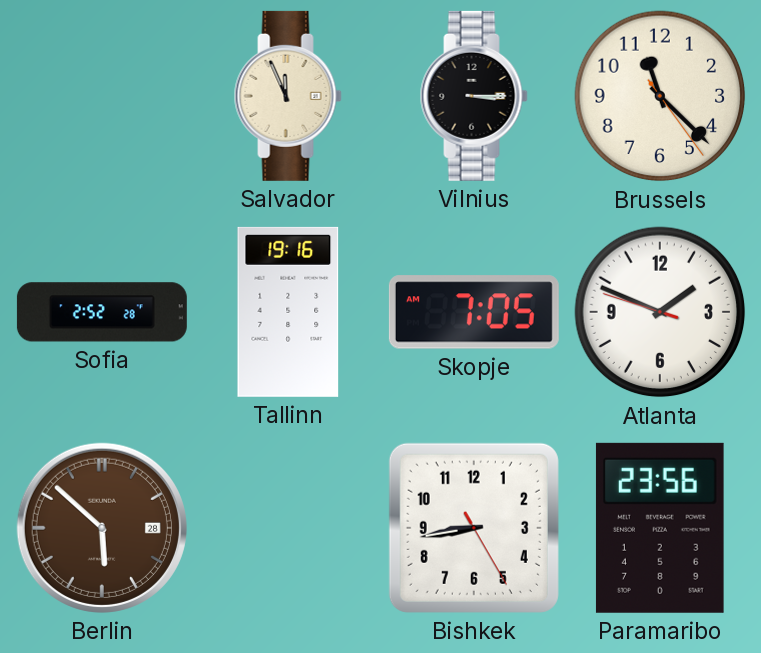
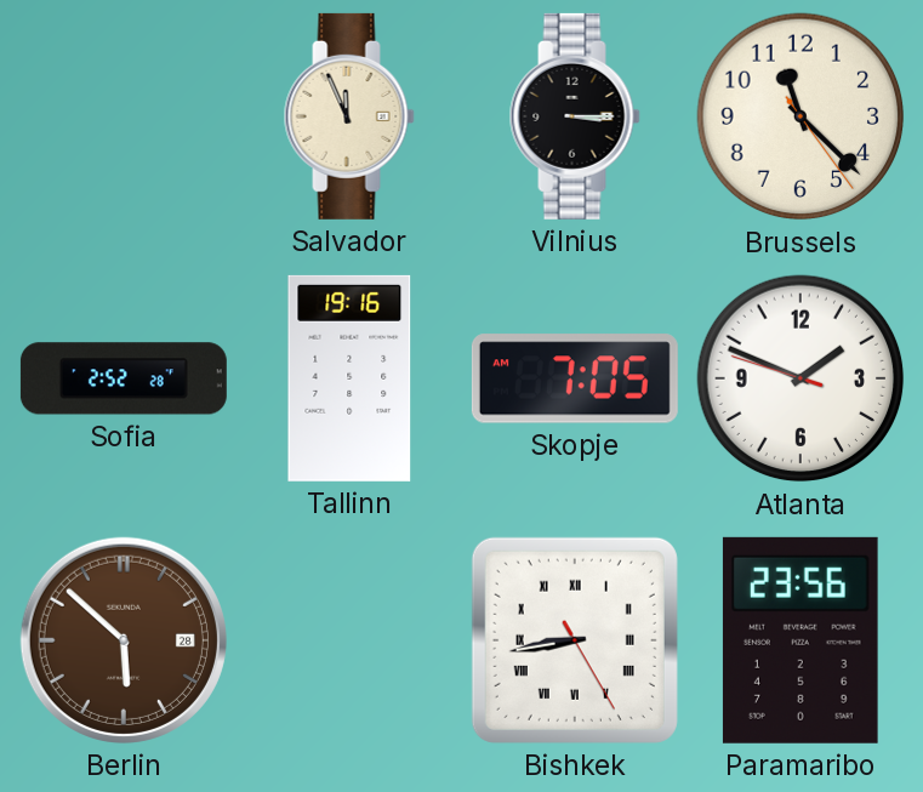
Bishkek numerals: Arabic -> Roman
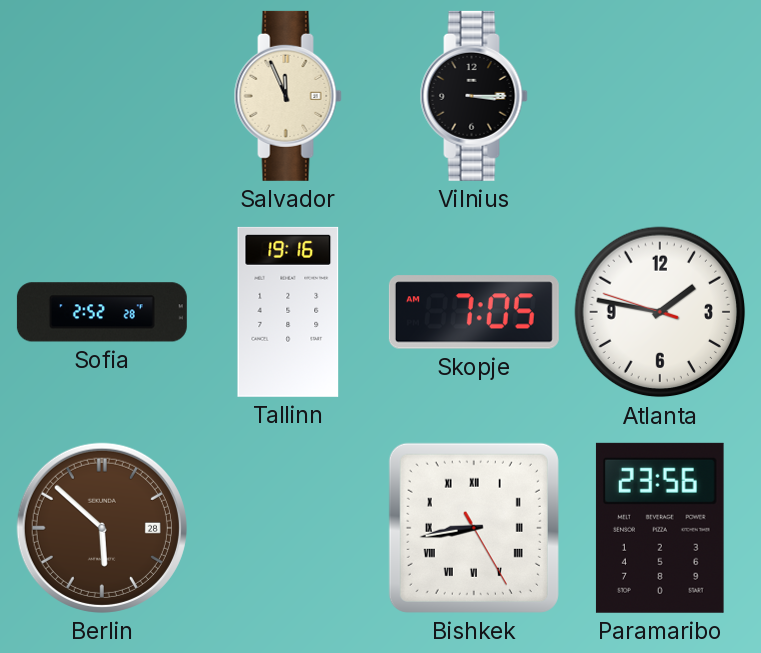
Brussels: 11:22 -> none
Atlanta: 1:48 -> 1:46
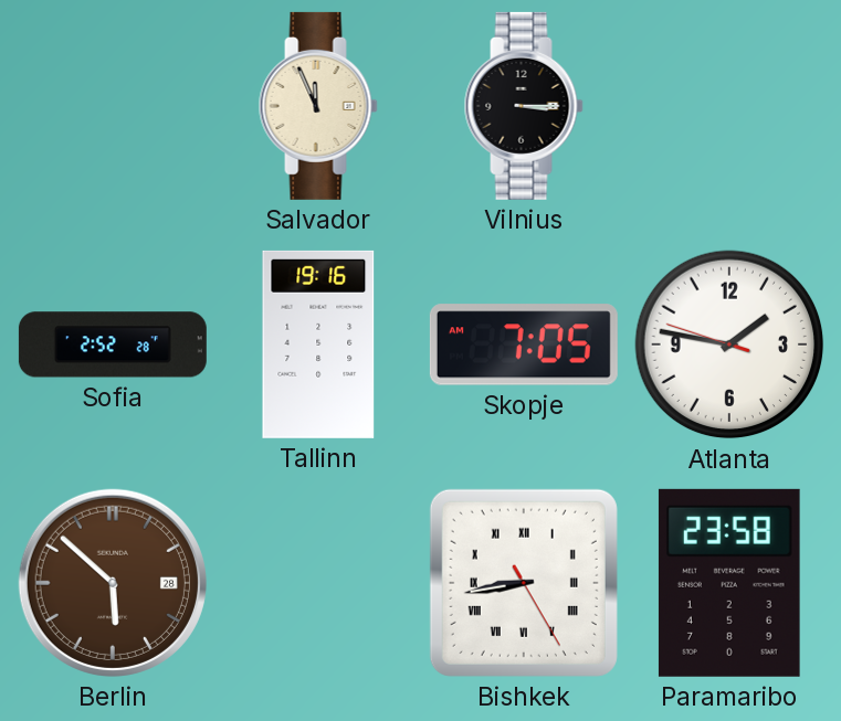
Paramaribo: 23:56 -> 23:58
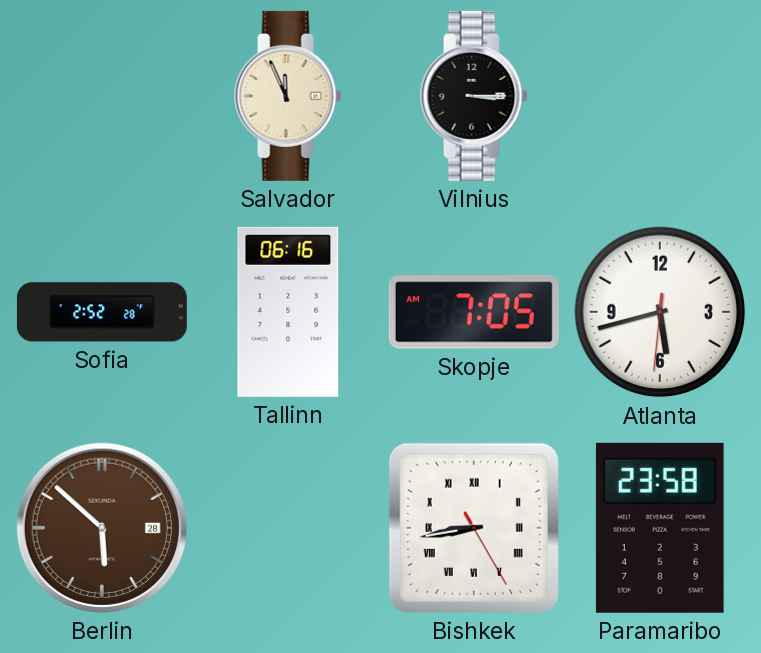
Tallinn: 19:16 -> 06:16
Atlanta: 1:46 -> 5:42
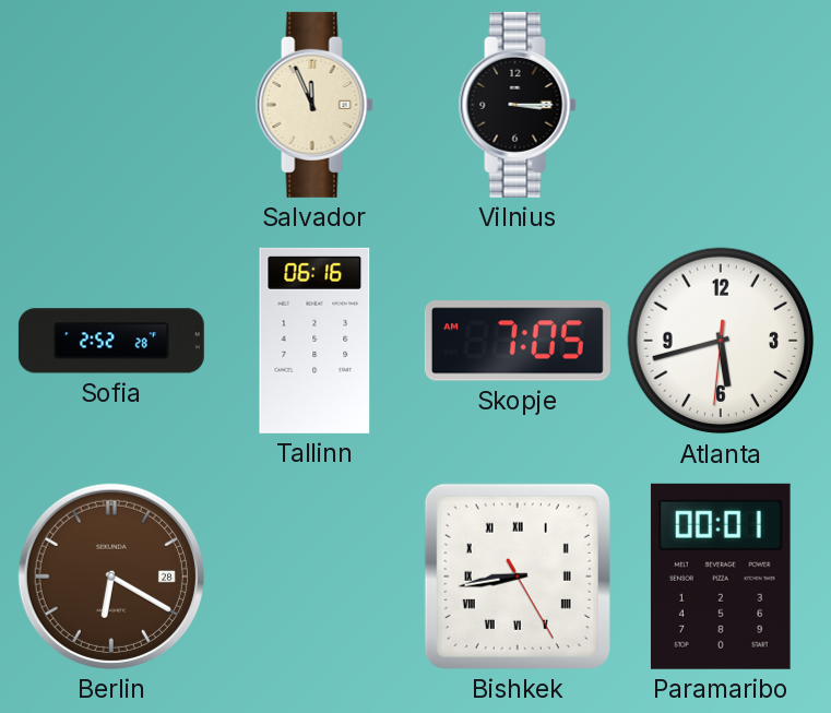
Berlin: 5:52 -> 6:20
Paramaribo: 23:58 -> 00:01
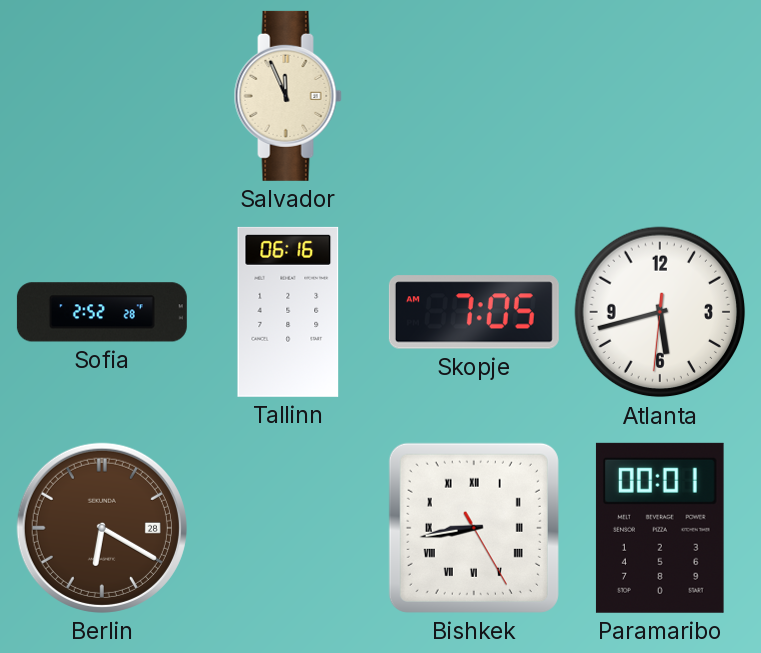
Vilnius: 3:15 -> none
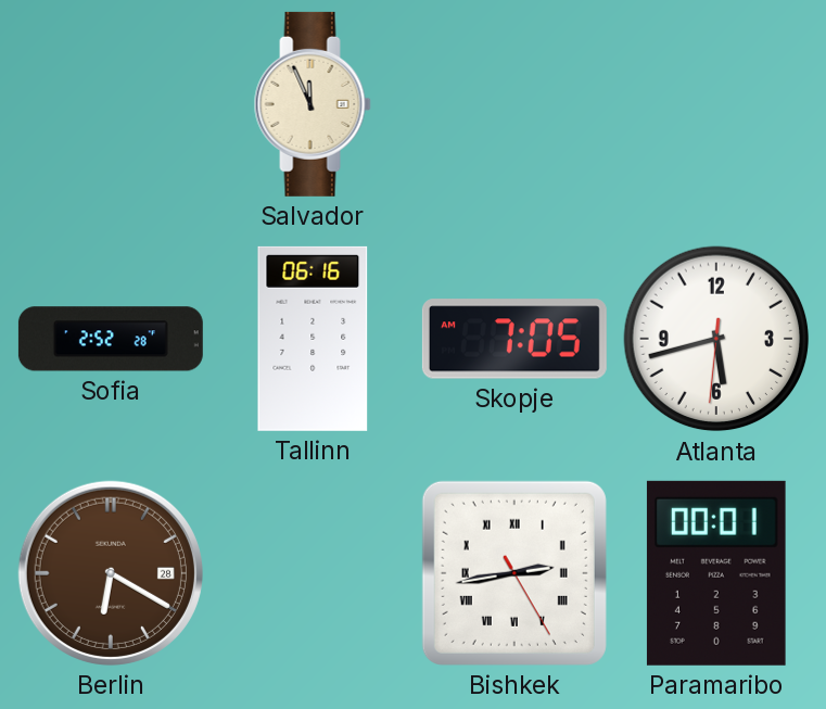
Bishkek: 8:43 -> 2:43
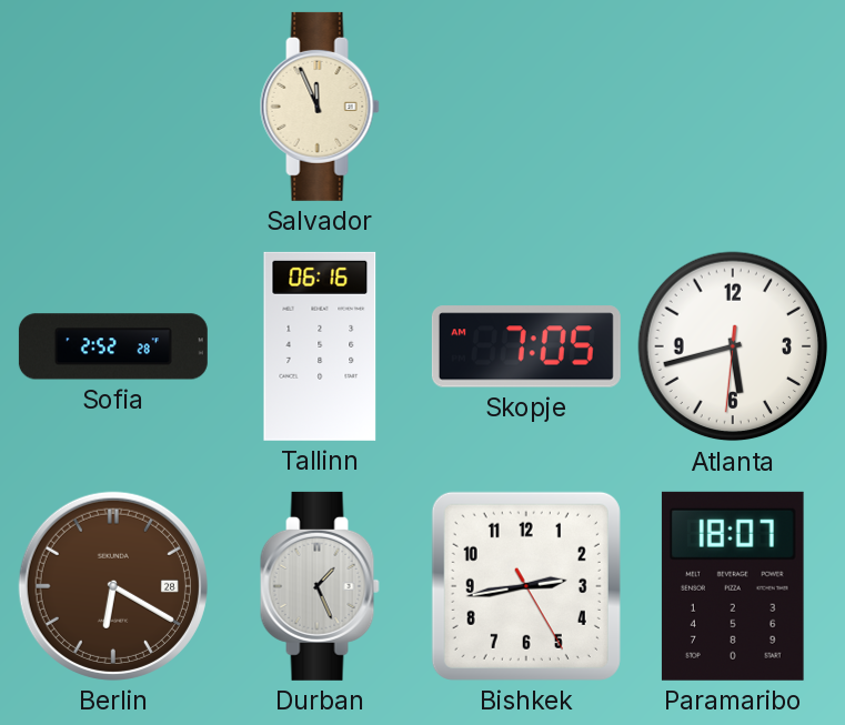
Durban: none -> 1:26
Bishkek numerals: Roman -> Arabic
Paramaribo: 00:01 -> 18:07
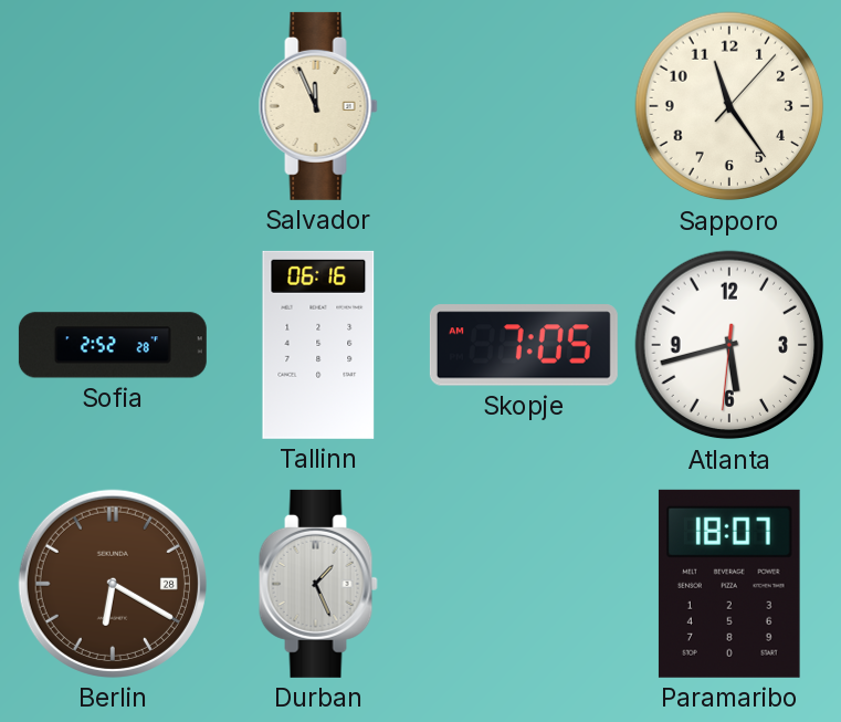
Sapporo: none -> 11:24
Bishkek: 2:43 -> none
